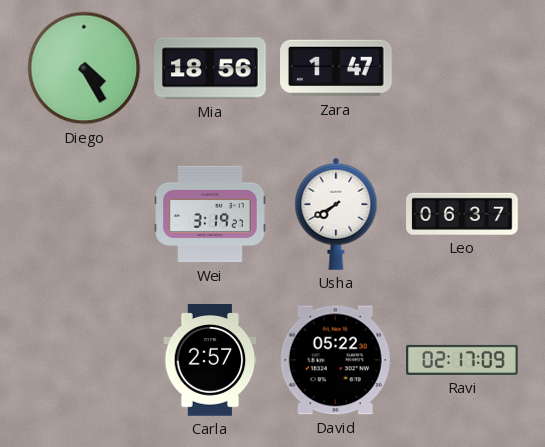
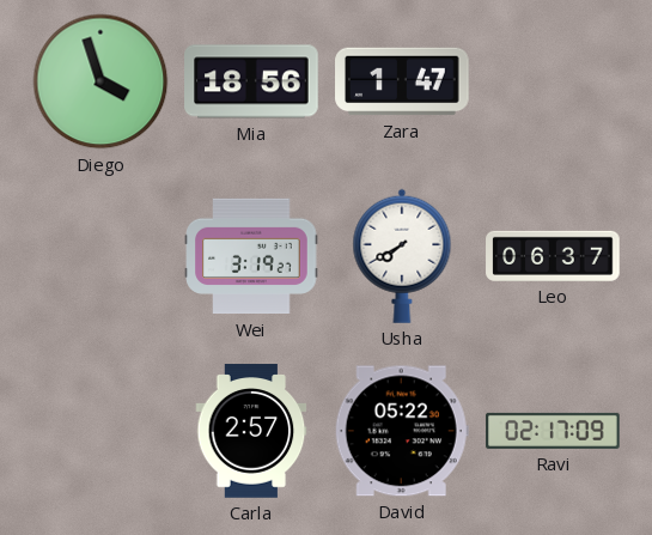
Diego: 4:25 -> 3:57
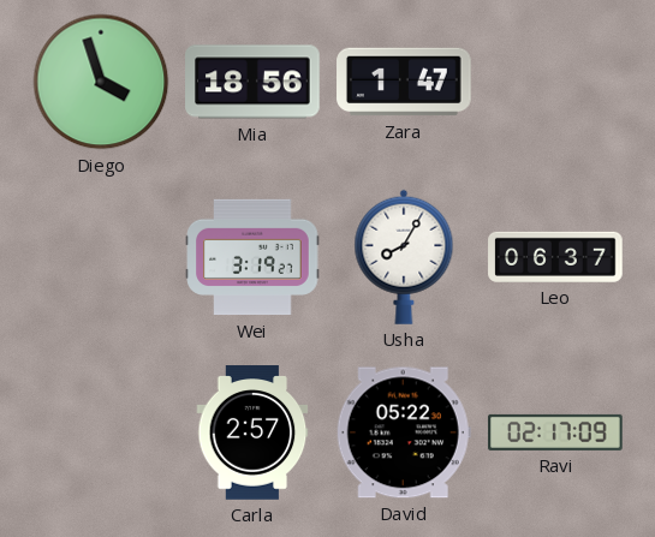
Usha: 7:40 -> 8:05
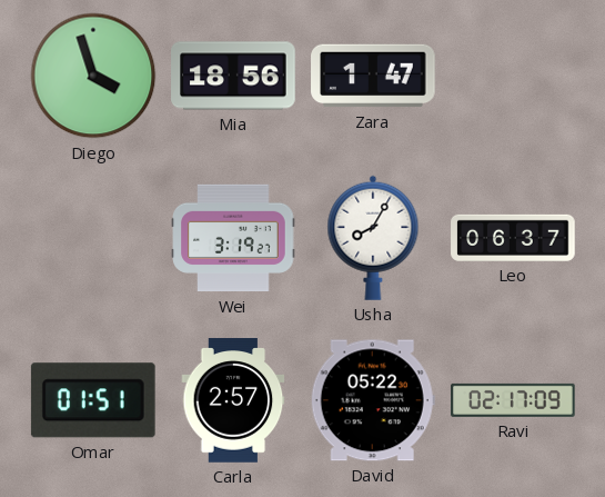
Omar: none -> 01:51
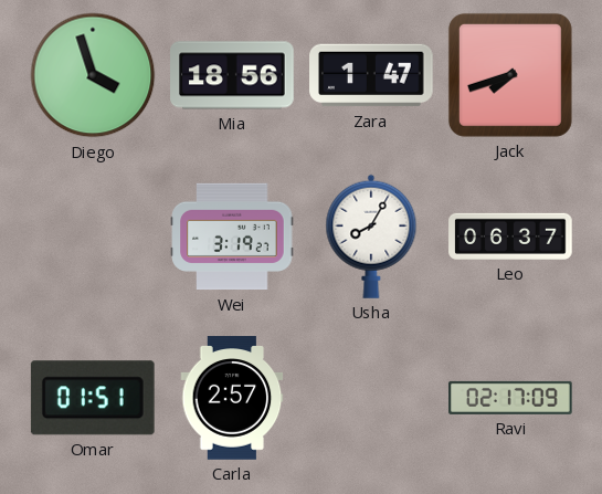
Jack: none -> 7:42
David: 05:22 -> none
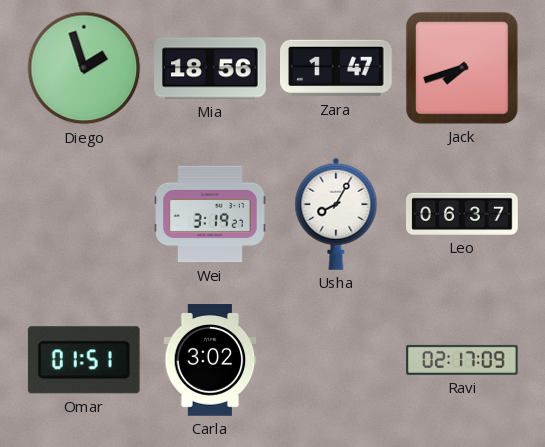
Diego: 3:57 -> 1:57
Carla: 2:57 -> 3:02
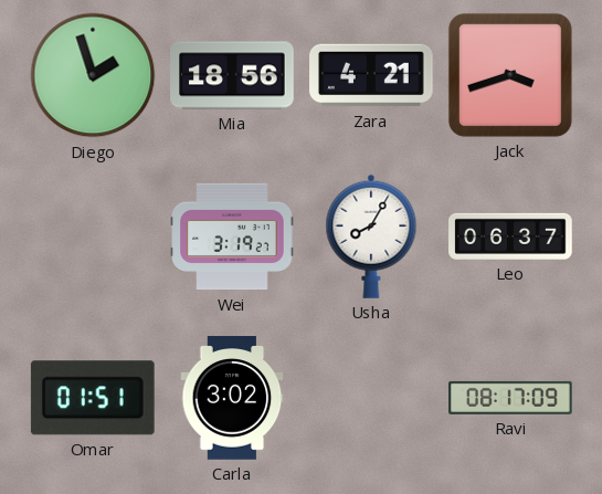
Zara: 1:47 -> 4:21
Jack: 7:42 -> 3:42
Ravi: 02:17 -> 08:17
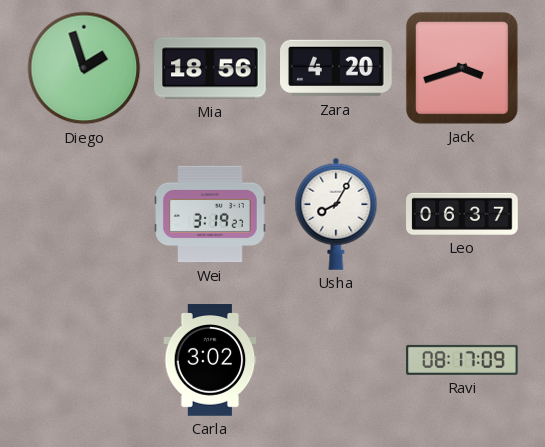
Zara: 4:21 -> 4:20
Omar: 01:51 -> none
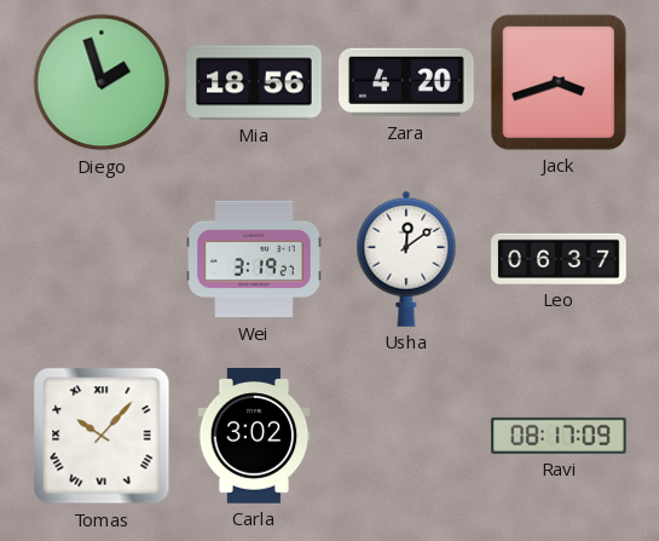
Usha: 8:05 -> 12:09
Tomas: none -> 10:07
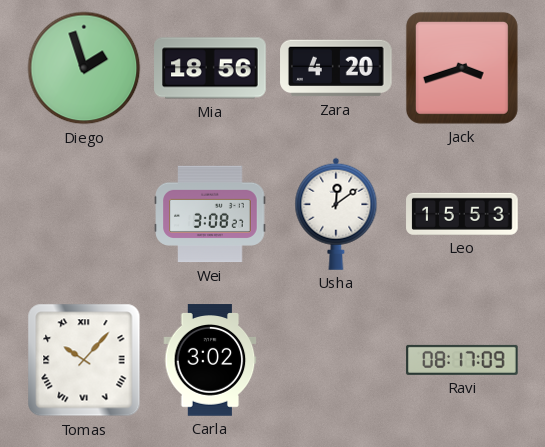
Wei: 3:19 -> 3:08
Leo: 06:37 -> 15:53
